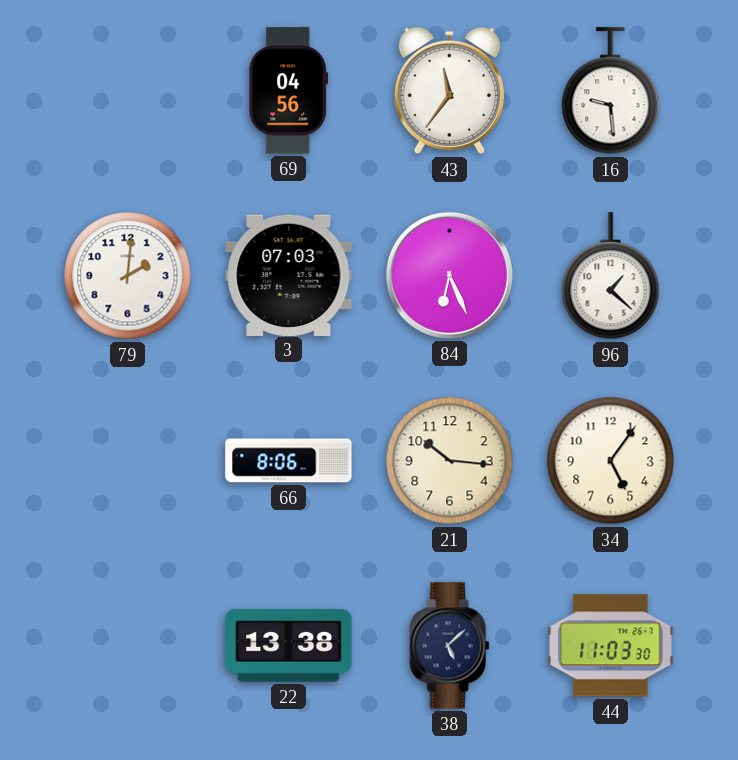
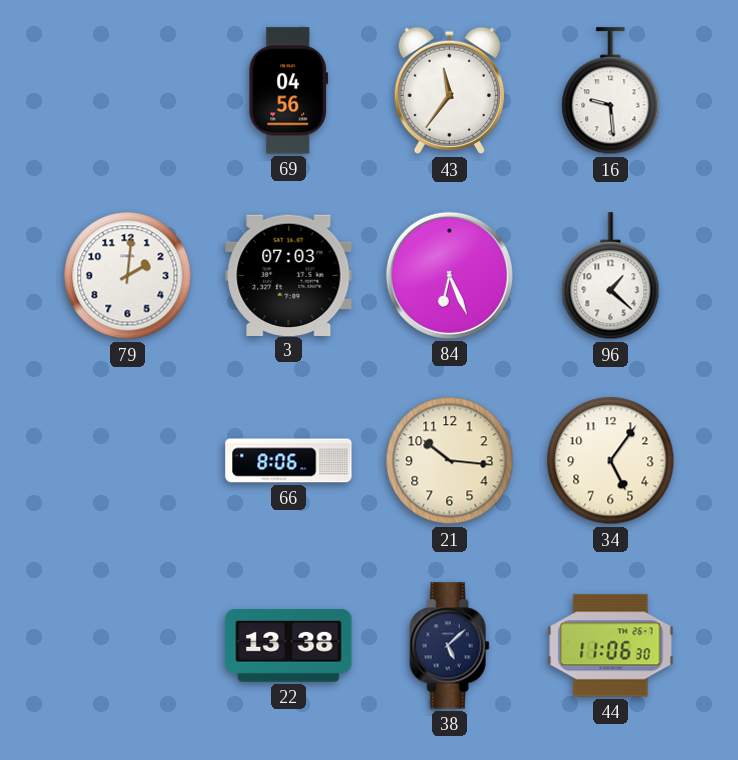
44: 11:03 -> 11:06
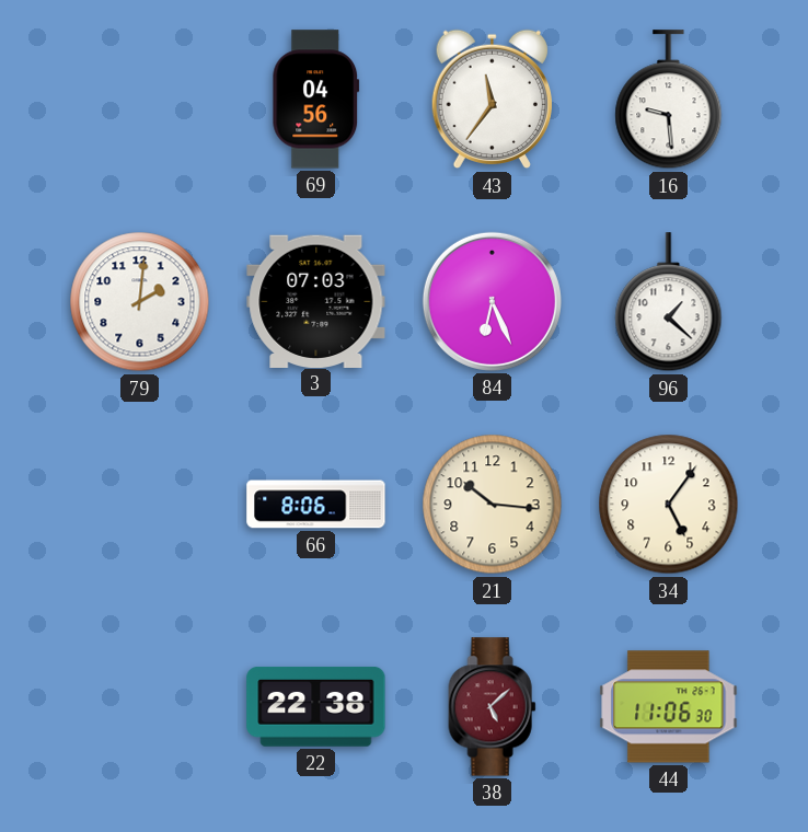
22: 13:38 -> 22:38
38 dial: navy -> burgundy
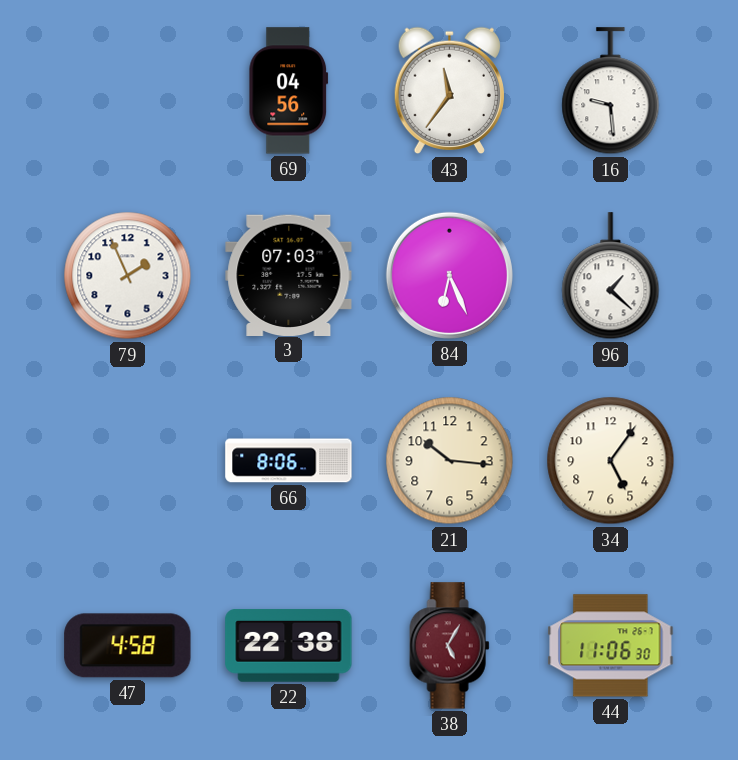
79: 2:01 -> 1:56
47: none -> 4:58
38: 5:08 -> 5:05
